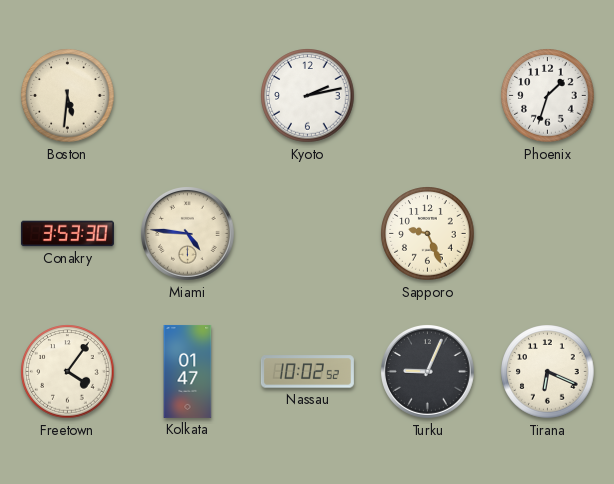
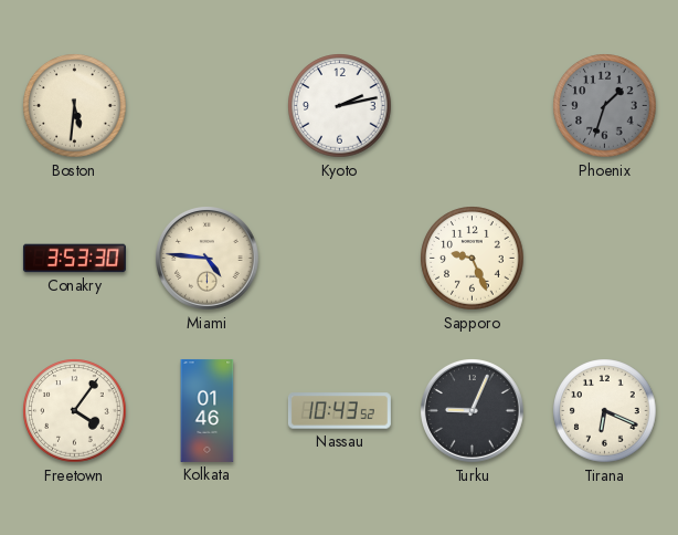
Phoenix dial: white -> grey
Kolkata: 01:47 -> 01:46
Nassau: 10:02 -> 10:43
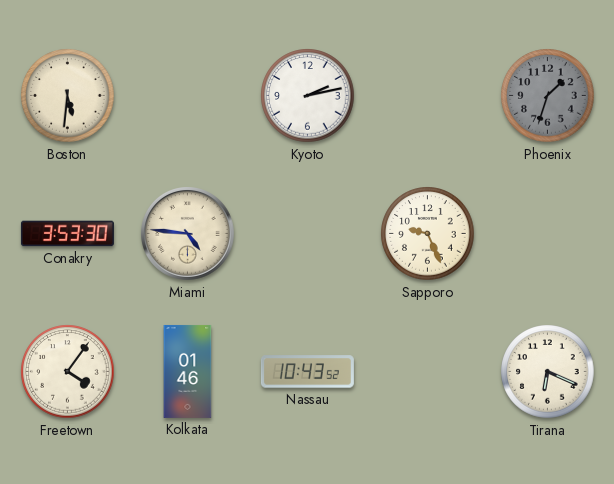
Turku: 9:04 -> none
